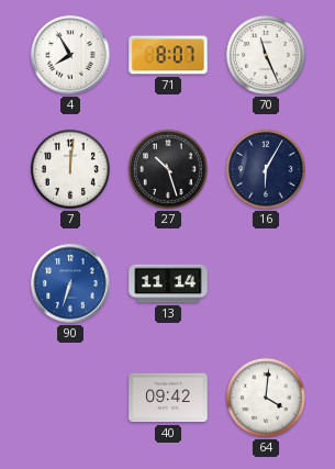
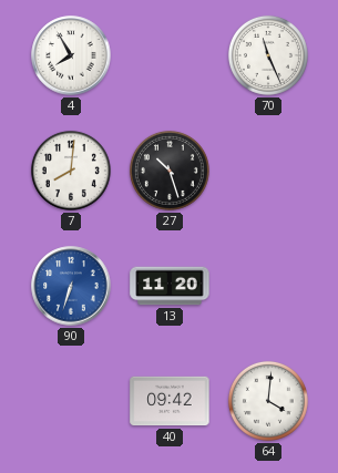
71: 8:07 -> none
7: 12:01 -> 8:01
16: 6:05 -> none
13: 11:14 -> 11:20
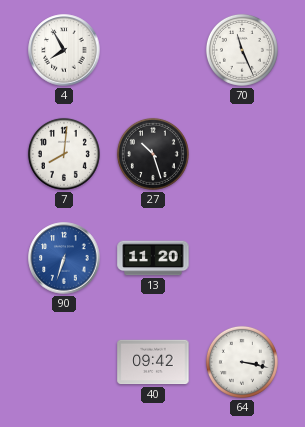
64: 4:01 -> 3:17
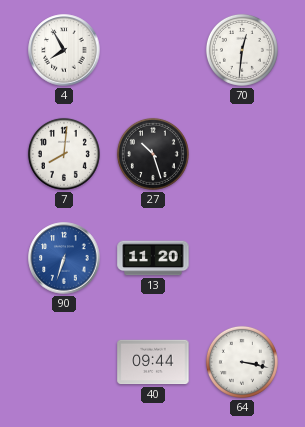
70: 11:26 -> 12:31
40: 09:42 -> 09:44
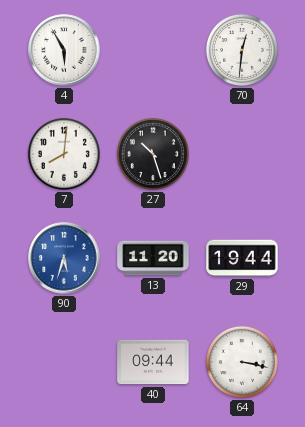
4: 7:55 -> 5:55
90: 6:33 -> 5:33
29: none -> 19:44
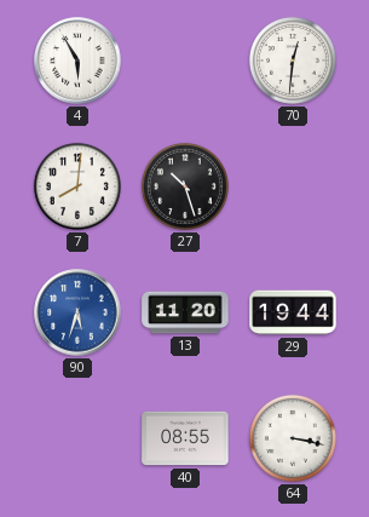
40: 09:44 -> 08:55
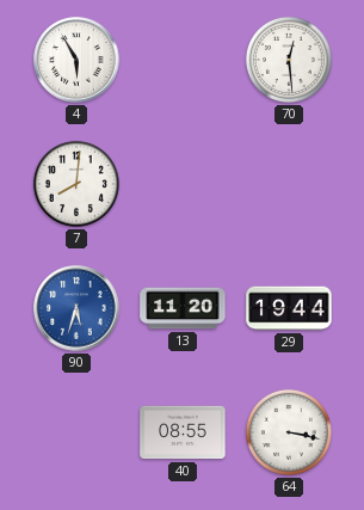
70: 12:31 -> 12:29
27: 10:27 -> none
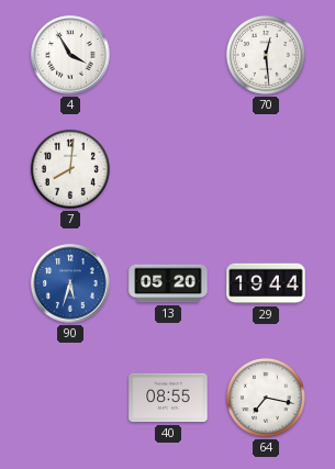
4: 5:55 -> 3:55
13: 11:20 -> 05:20
64: 3:17 -> 7:17
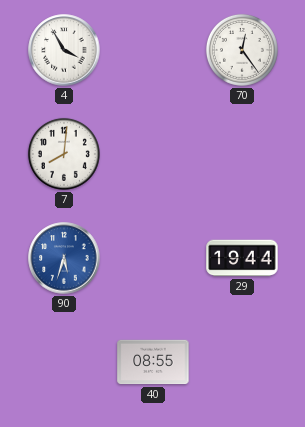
70: 12:29 -> 12:24
13: 05:20 -> none
64: 7:17 -> none
